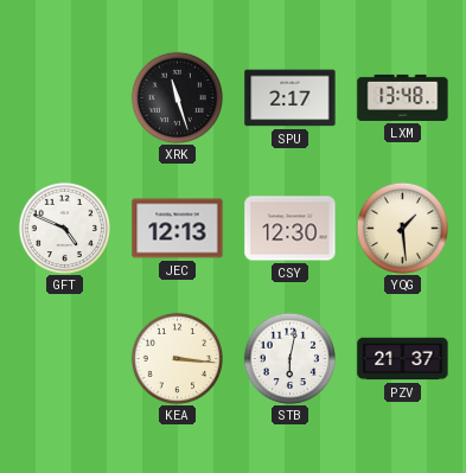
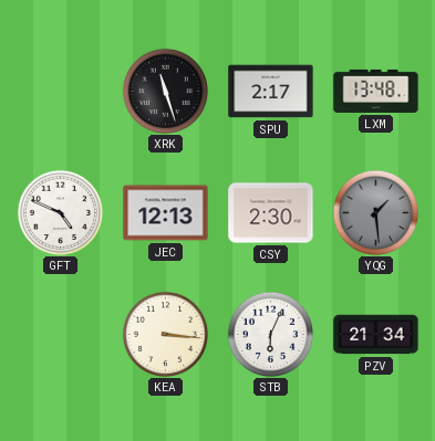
CSY: 12:30 -> 2:30
YQG dial: cream -> grey
STB: 6:02 -> 6:04
PZV: 21:37 -> 21:34
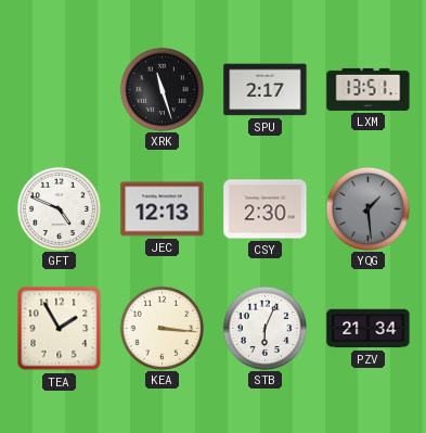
LXM: 13:48 -> 13:51
TEA: none -> 1:55
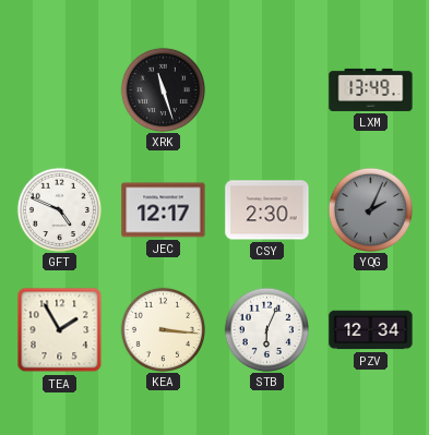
SPU: 2:17 -> none
LXM: 13:51 -> 13:49
JEC: 12:13 -> 12:17
YQG: 1:29 -> 2:04
PZV: 21:34 -> 12:34
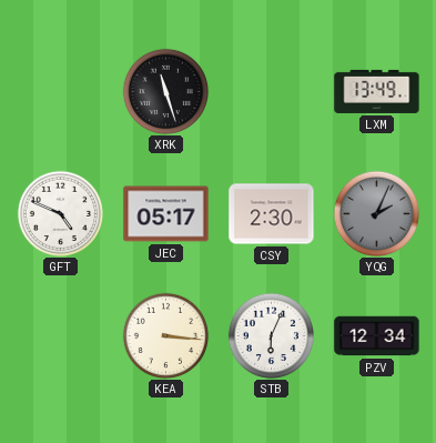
JEC: 12:17 -> 05:17
TEA: 1:55 -> none
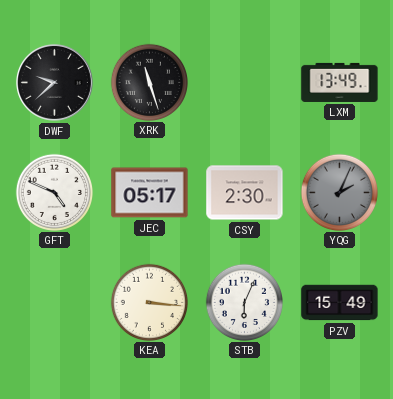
DWF: none -> 9:38
PZV: 12:34 -> 15:49
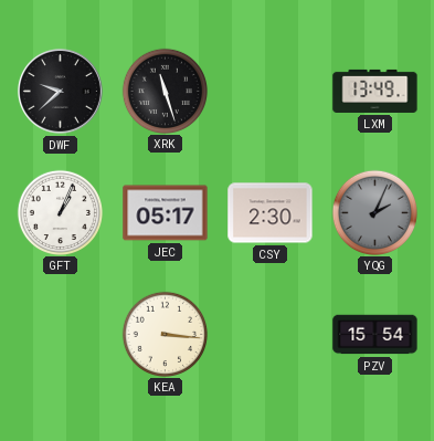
GFT: 4:49 -> 1:04
STB: 6:04 -> none
PZV: 15:49 -> 15:54
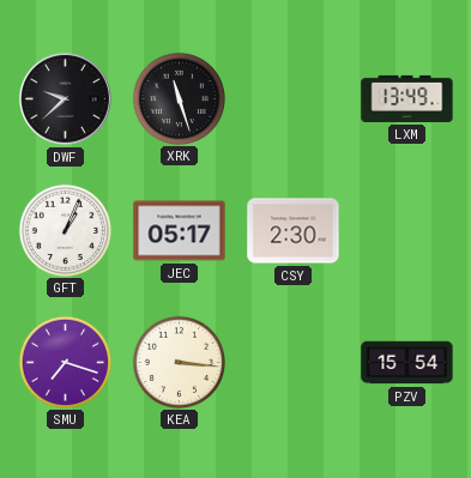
YQG: 2:04 -> none
SMU: none -> 7:18
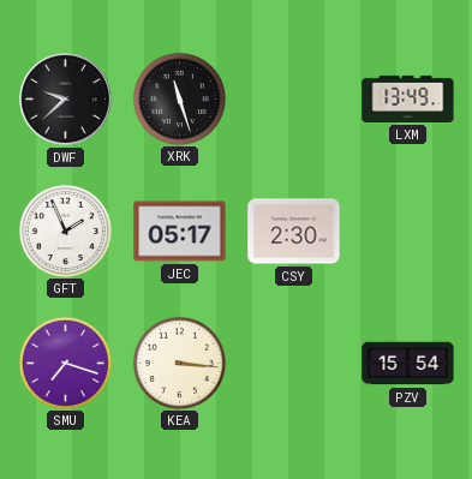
GFT: 1:04 -> 1:56
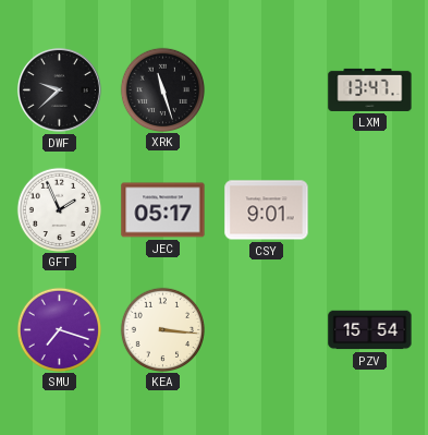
LXM: 13:49 -> 13:47
CSY: 2:30 -> 9:01
